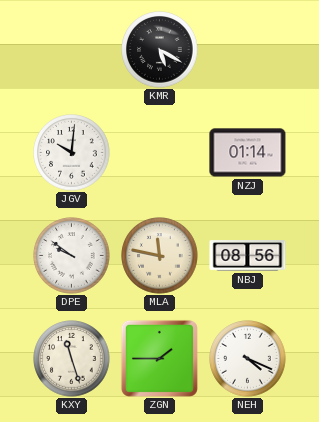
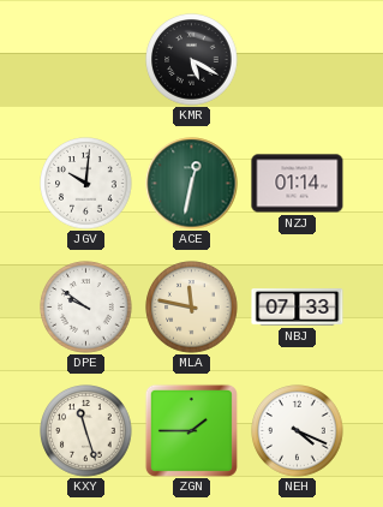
ACE: none -> 12:32
NBJ: 08:56 -> 07:33
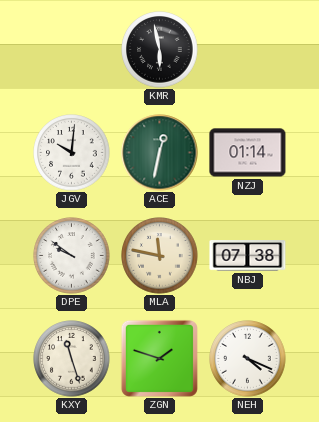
KMR: 5:20 -> 5:58
NBJ: 07:33 -> 07:38
ZGN: 1:45 -> 1:48
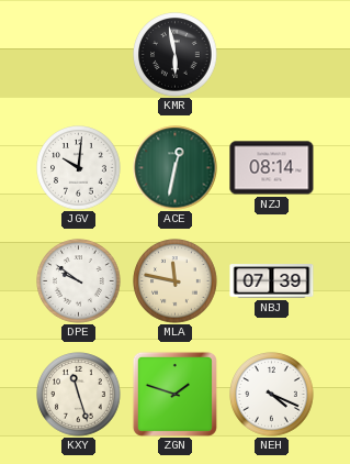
NZJ: 01:14 -> 08:14
NBJ: 07:38 -> 07:39
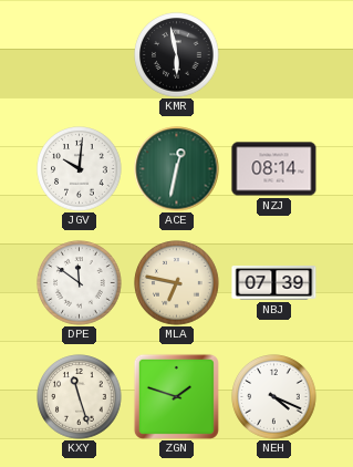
DPE: 9:51 -> 11:51
MLA: 11:47 -> 6:47
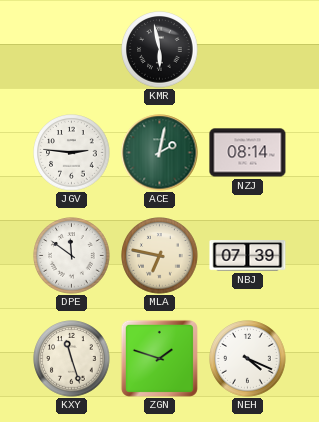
JGV: 10:01 -> 2:46
ACE: 12:32 -> 2:02
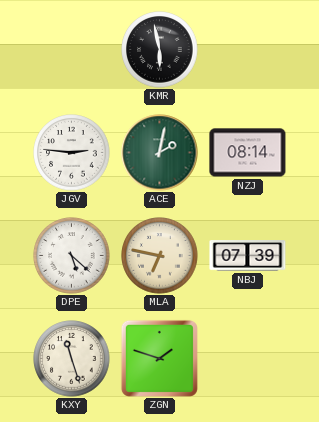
DPE: 11:51 -> 5:22
NEH: 4:19 -> none
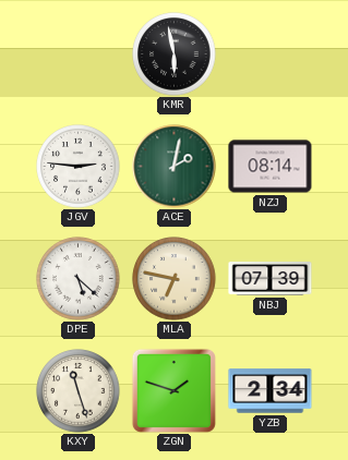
YZB: none -> 2:34
